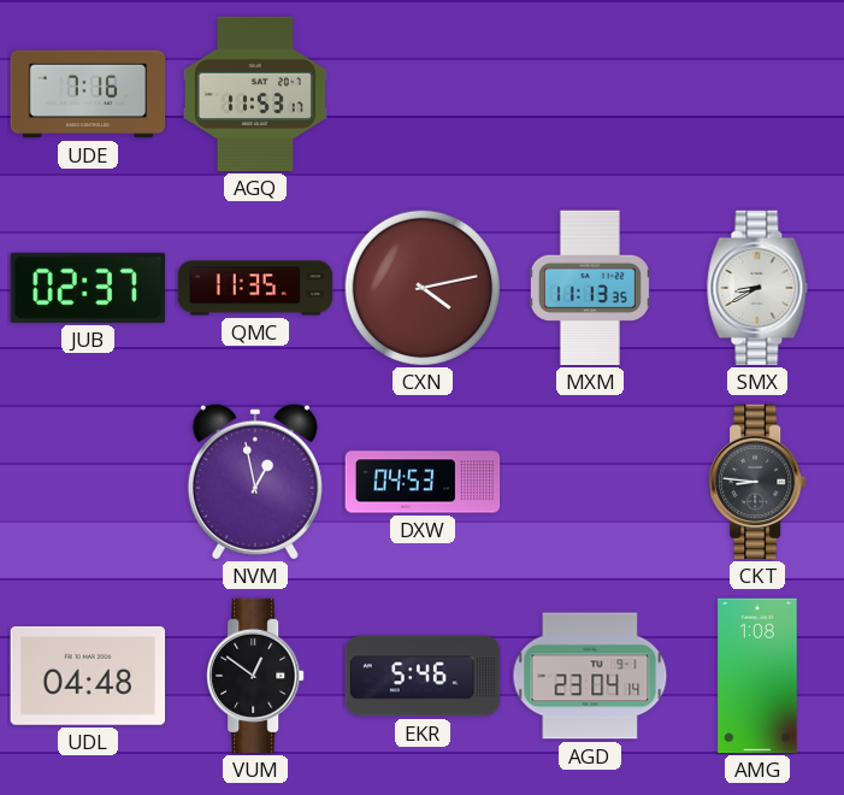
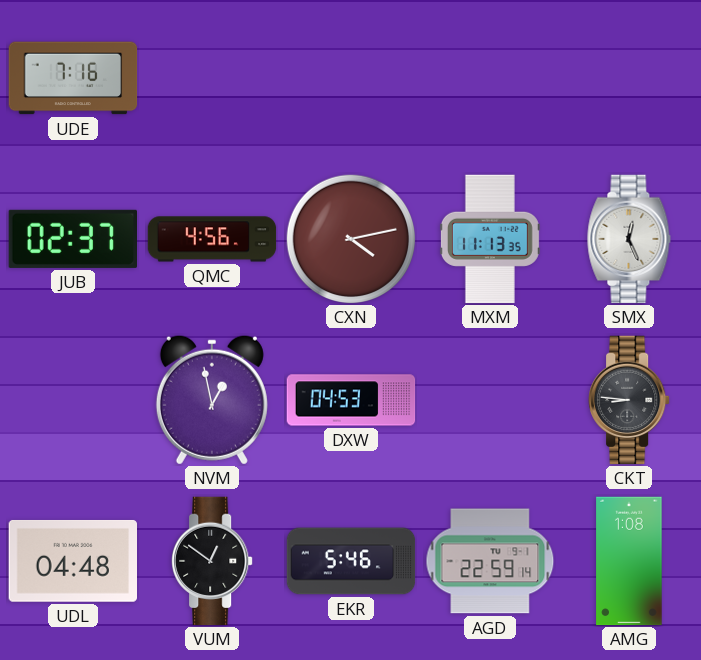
AGQ: 11:53 -> none
QMC: 11:35 -> 4:56
SMX: 8:40 -> 12:26
AGD: 23:04 -> 22:59
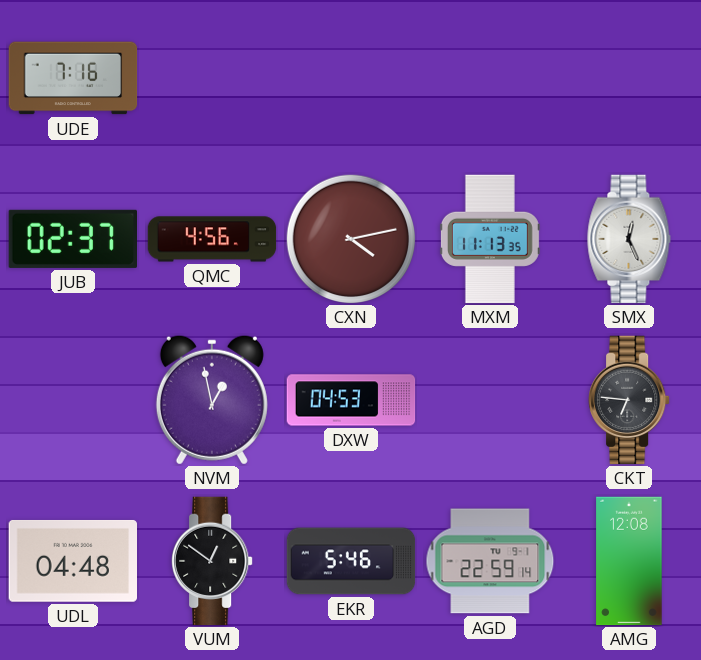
CKT: 8:46 -> 6:46
AMG: 1:08 -> 12:08
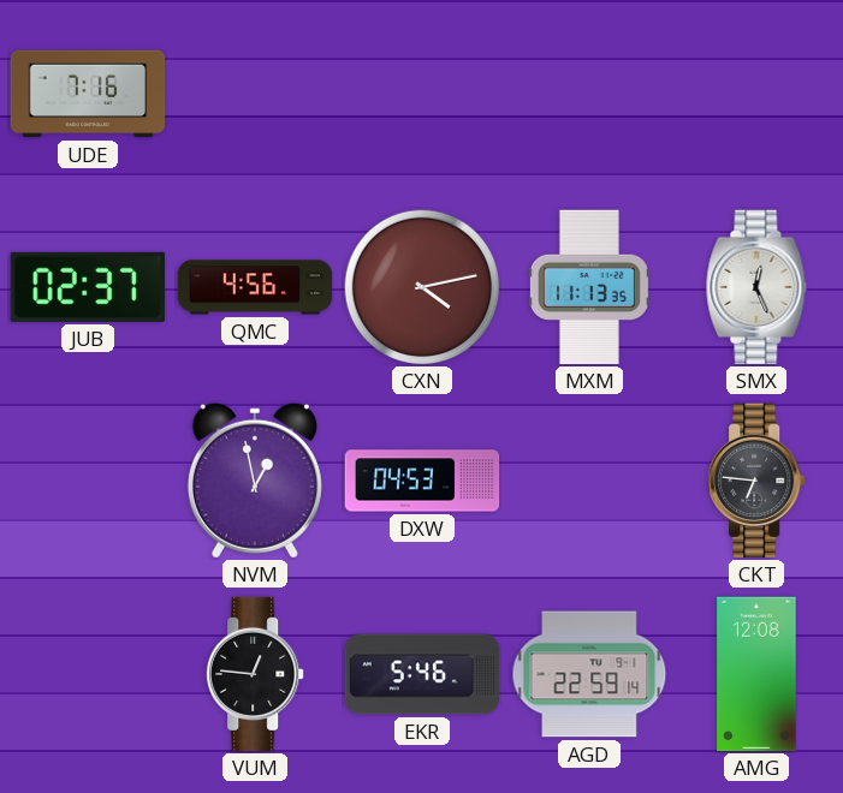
UDL: 04:48 -> none
VUM: 12:51 -> 12:46
